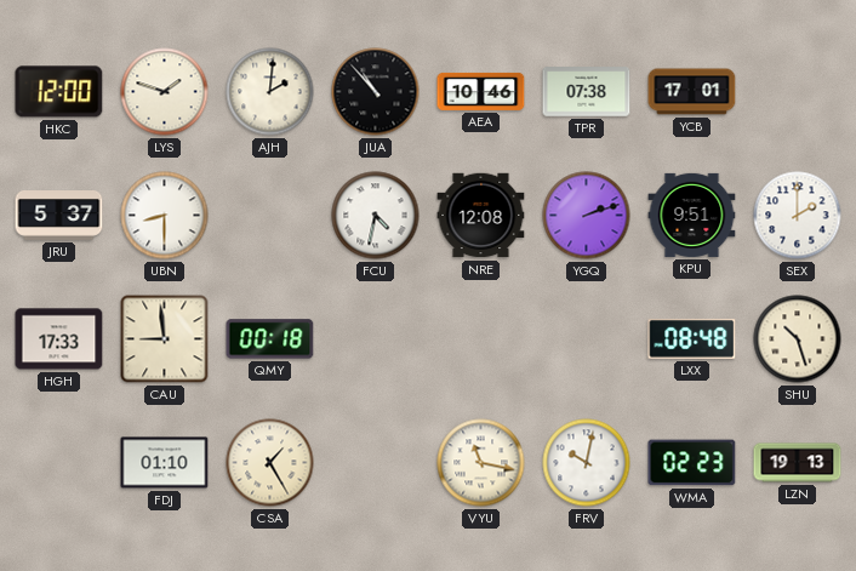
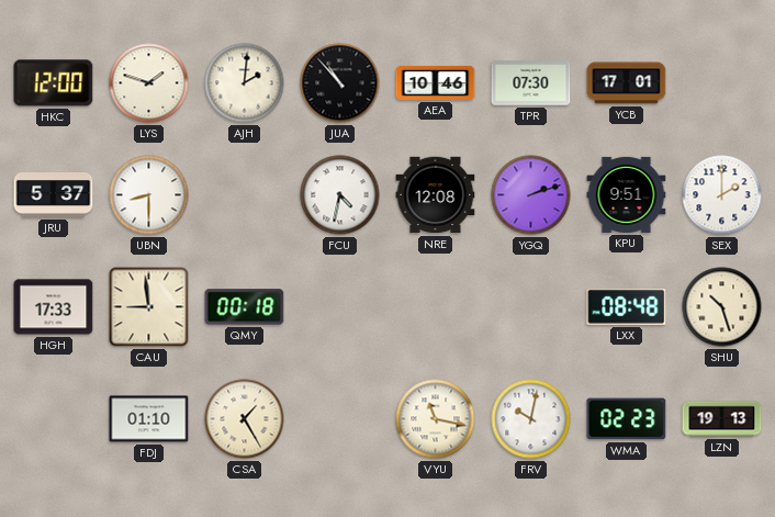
TPR: 07:38 -> 07:30
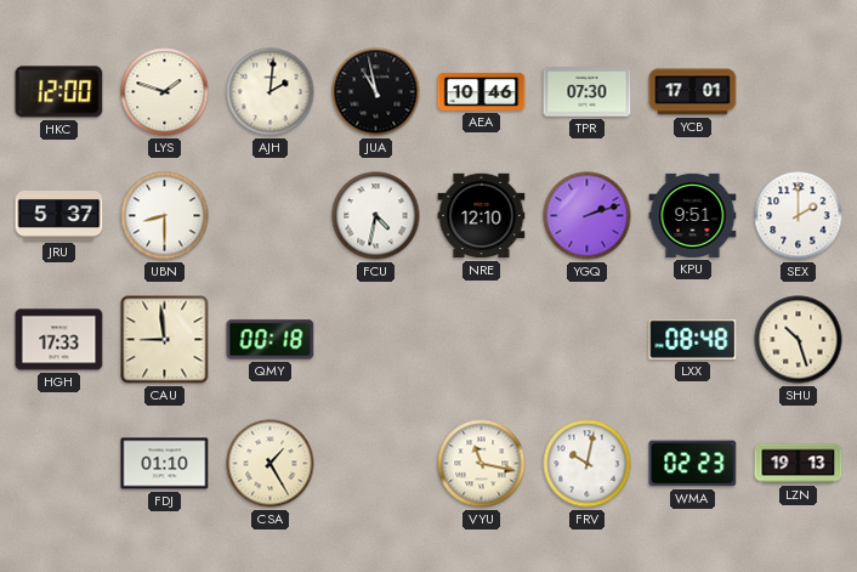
JUA: 10:53 -> 10:58
NRE: 12:08 -> 12:10
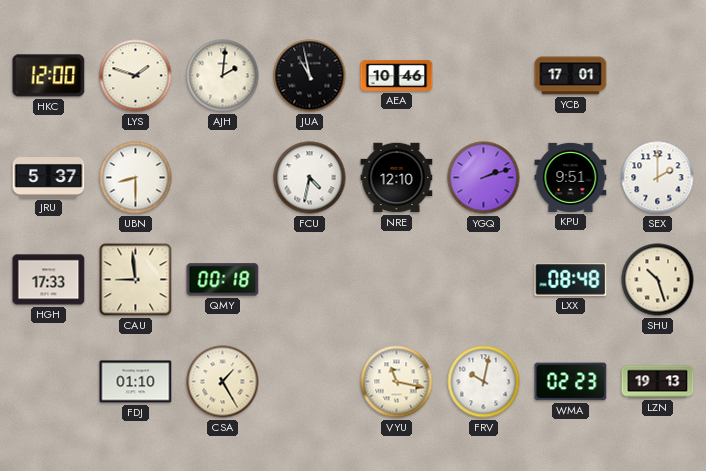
TPR: 07:30 -> none
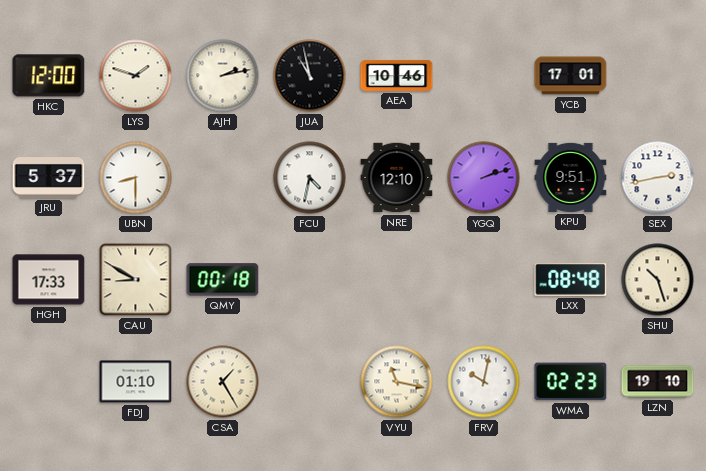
AJH: 2:01 -> 2:13
SEX: 2:00 -> 2:43
CAU: 8:59 -> 8:50
LZN: 19:13 -> 19:10
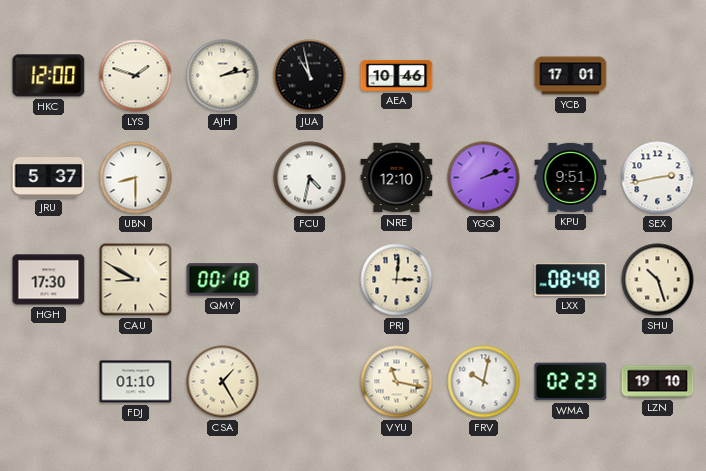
HGH: 17:33 -> 17:30
PRJ: none -> 3:01
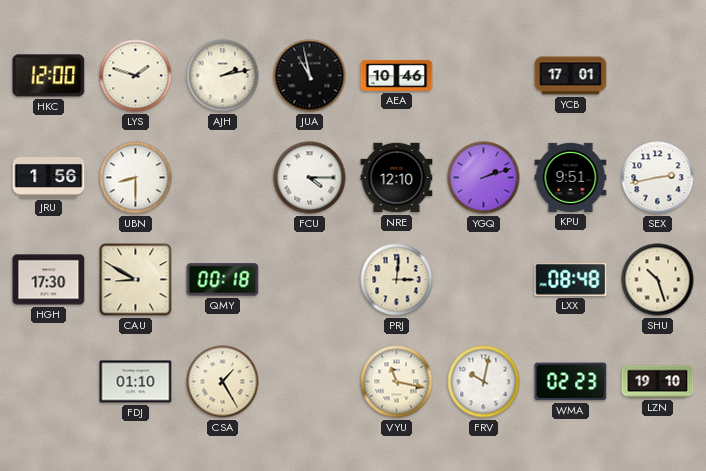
JRU: 5:37 -> 1:56
FCU: 4:32 -> 4:15
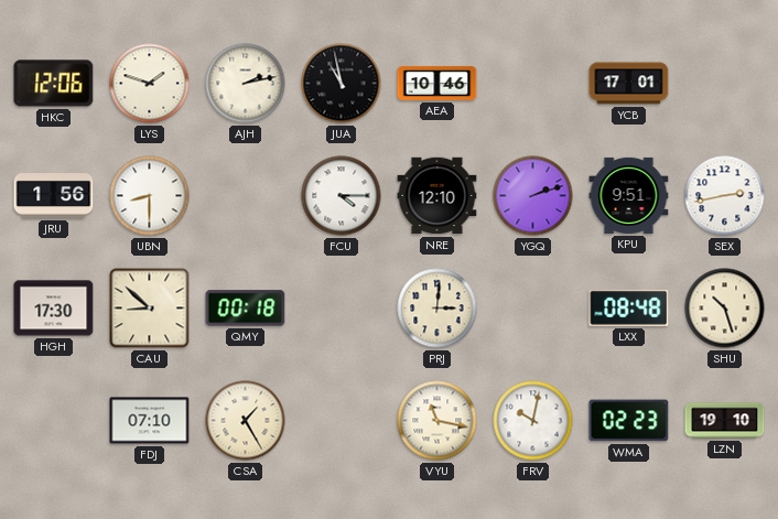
HKC: 12:00 -> 12:06
CAU: 8:50 -> 8:52
FDJ: 01:10 -> 07:10
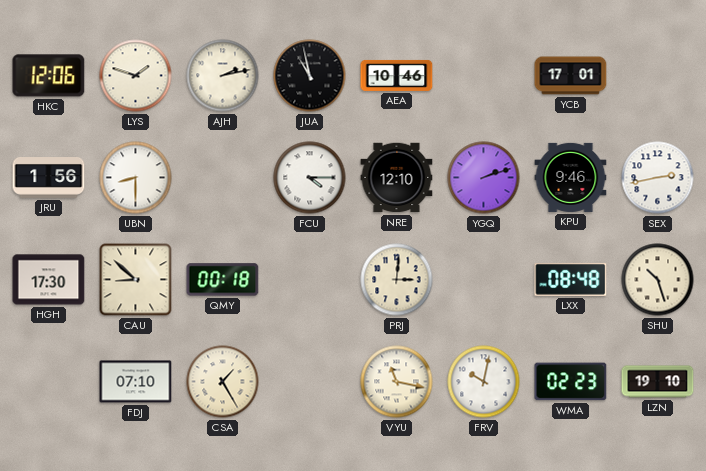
KPU: 9:51 -> 9:46
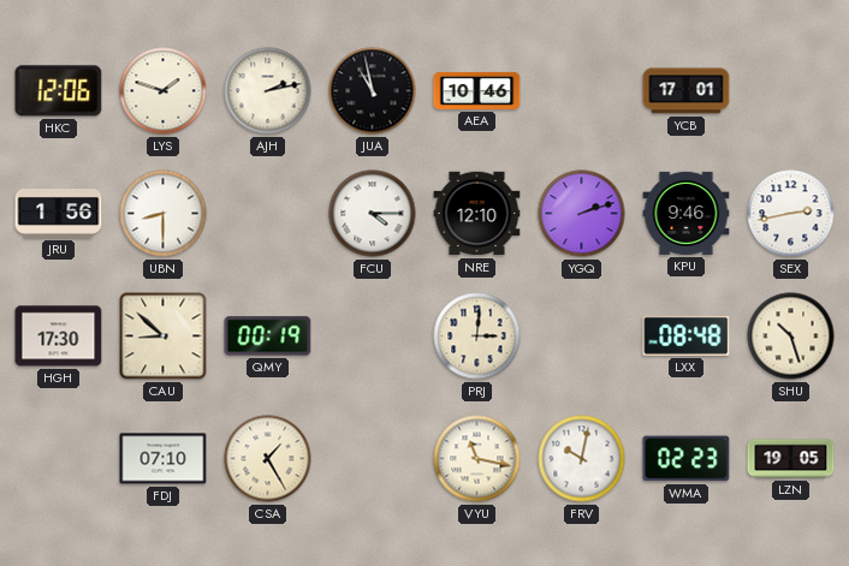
QMY: 00:18 -> 00:19
LZN: 19:10 -> 19:05
